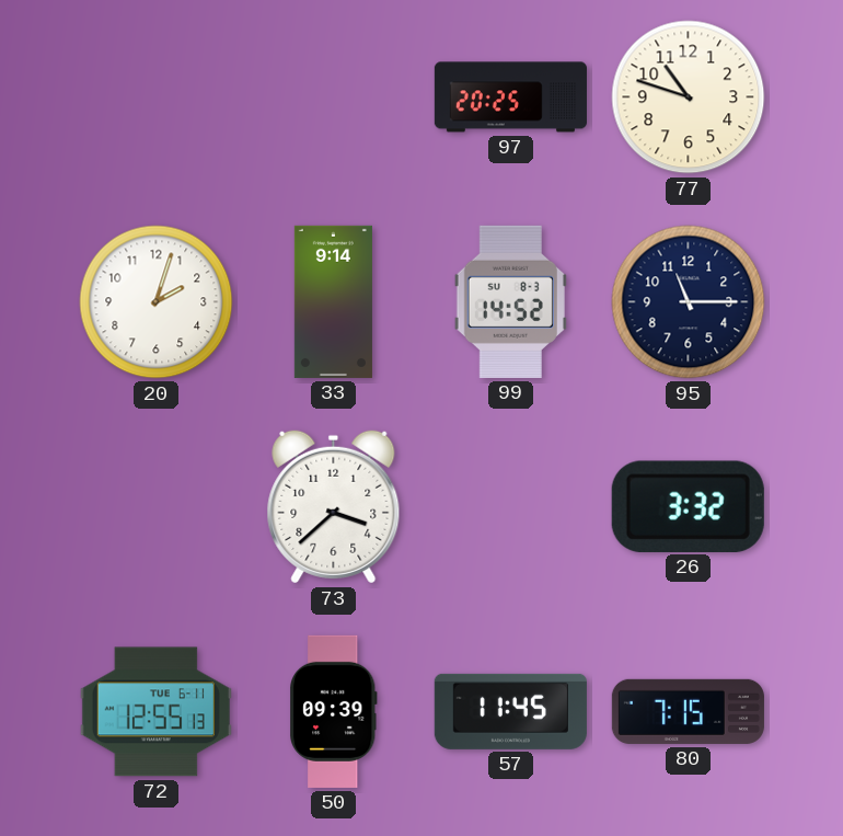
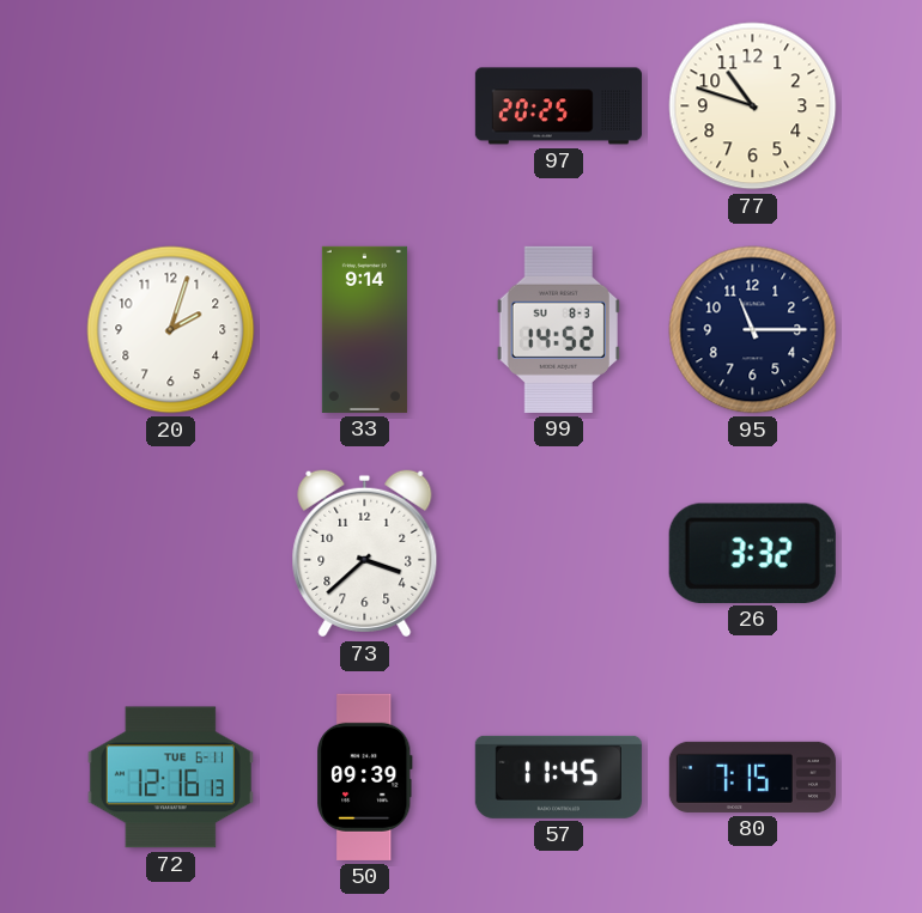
72: 12:55 -> 12:16
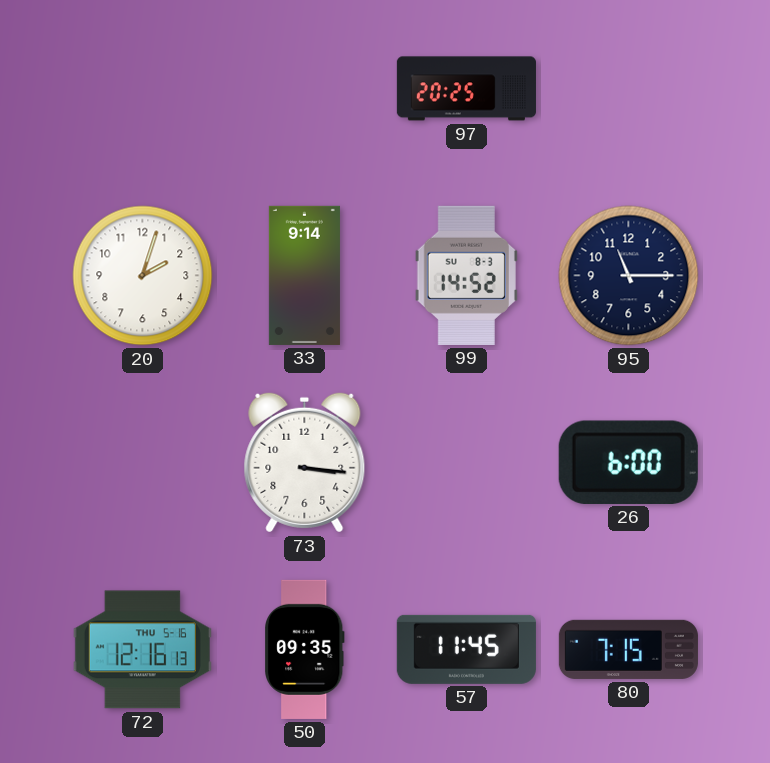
77: 10:48 -> none
73: 3:38 -> 3:16
26: 3:32 -> 6:00
72 date: TUE 6-11 -> THU 5-16
50: 09:39 -> 09:35
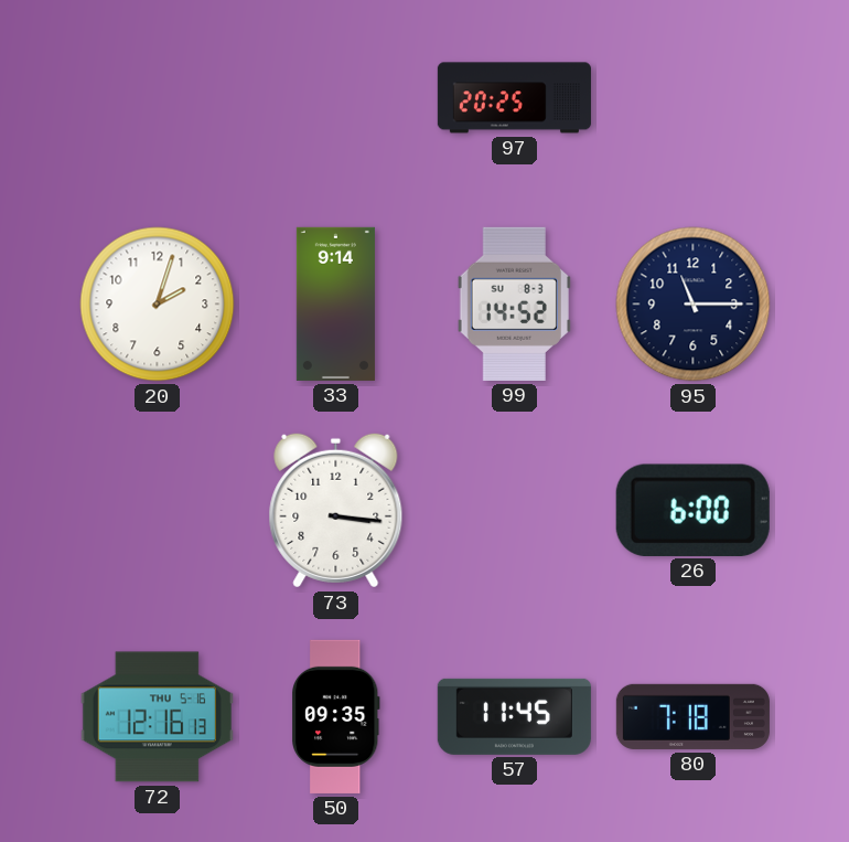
80: 7:15 -> 7:18
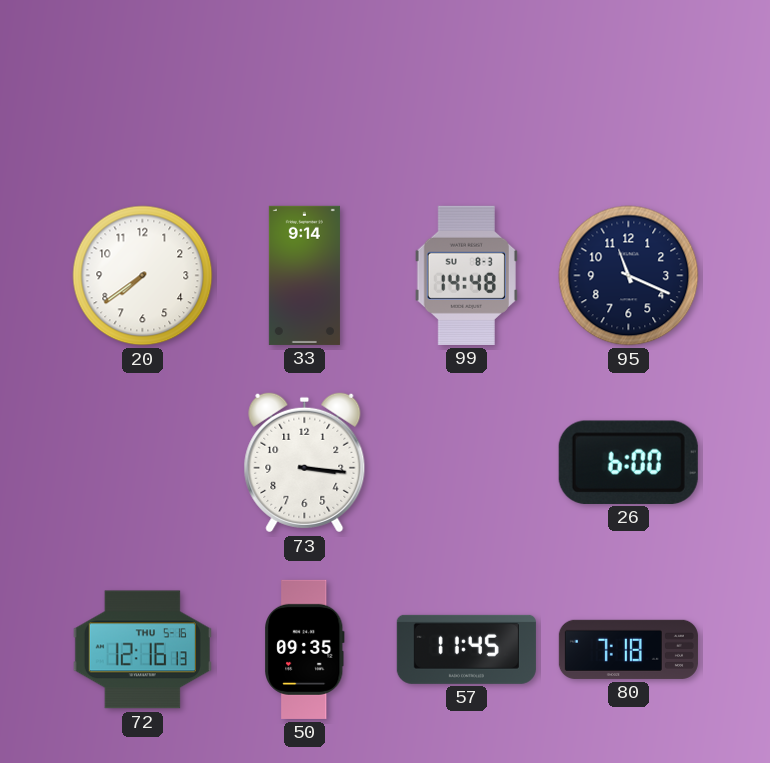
97: 20:25 -> none
20: 2:03 -> 7:39
99: 14:52 -> 14:48
95: 11:15 -> 11:19
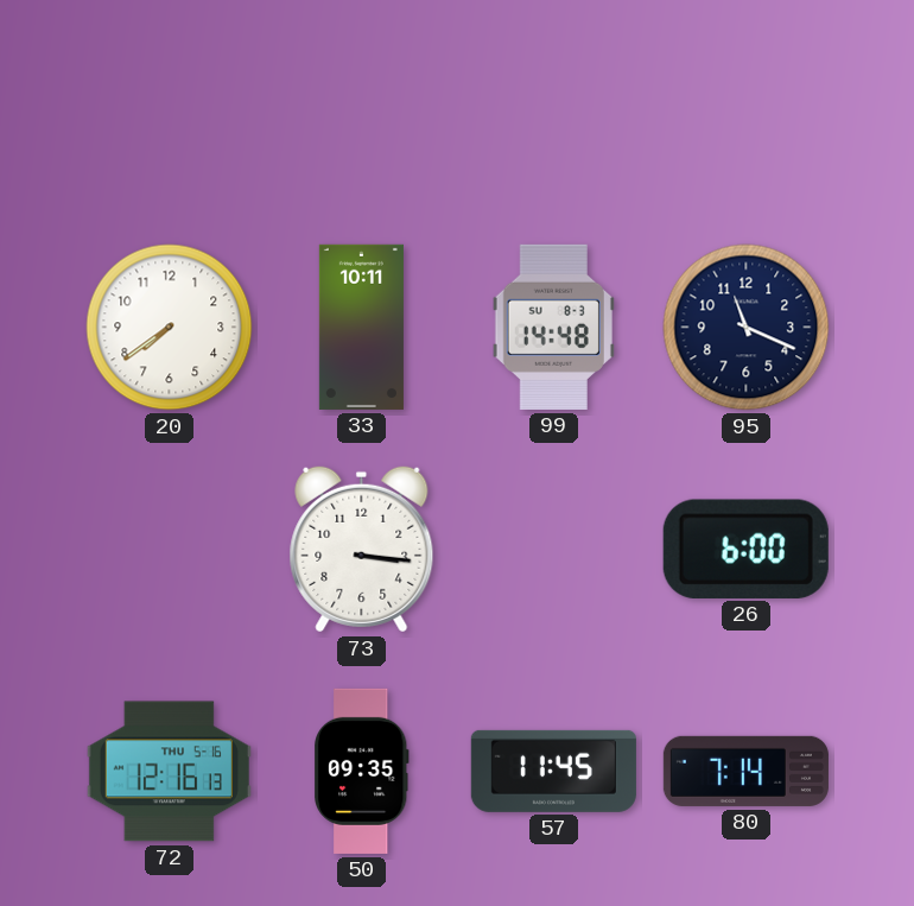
33: 9:14 -> 10:11
80: 7:18 -> 7:14
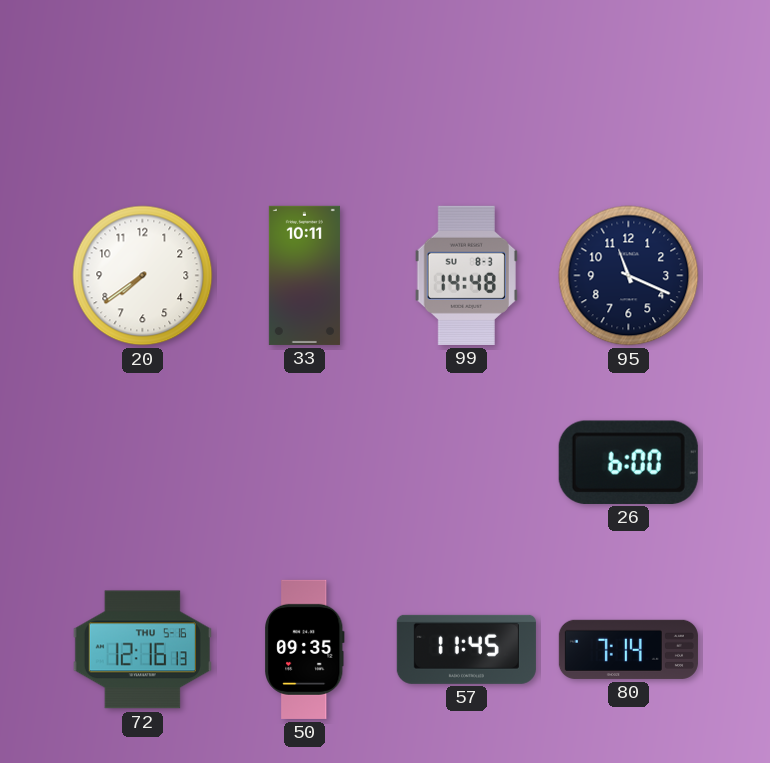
73: 3:16 -> none
